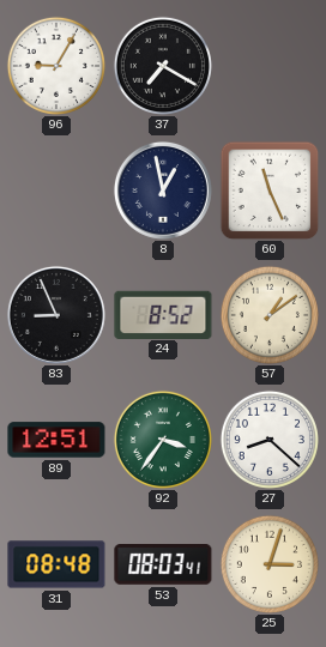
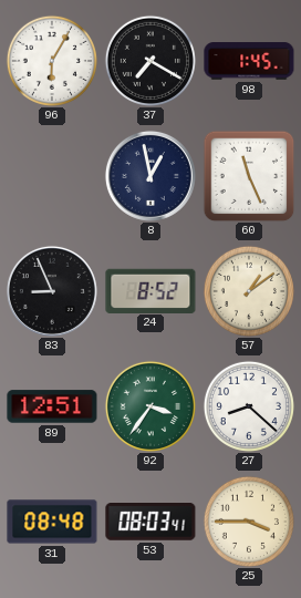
96: 9:05 -> 6:05
98: none -> 1:45
25: 3:03 -> 3:45
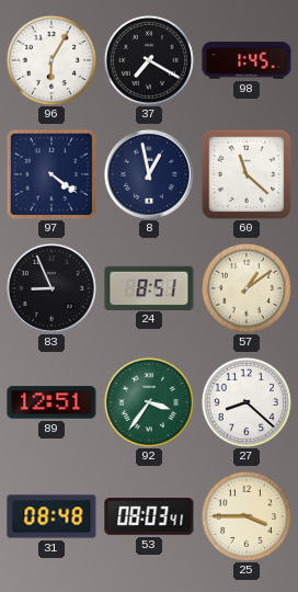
97: none -> 4:21
60: 11:26 -> 11:22
24: 8:52 -> 8:51
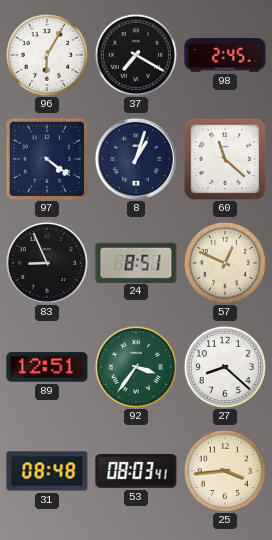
98: 1:45 -> 2:45
8: 12:58 -> 1:03
57: 1:09 -> 12:49
25: 3:45 -> 3:44
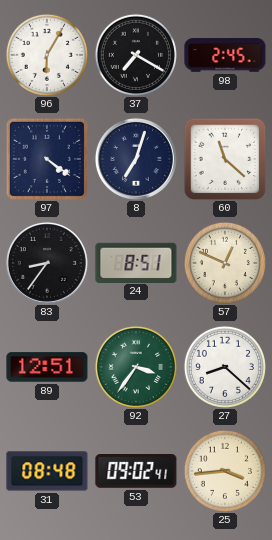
8: 1:03 -> 7:03
83: 8:56 -> 8:36
53: 08:03 -> 09:02
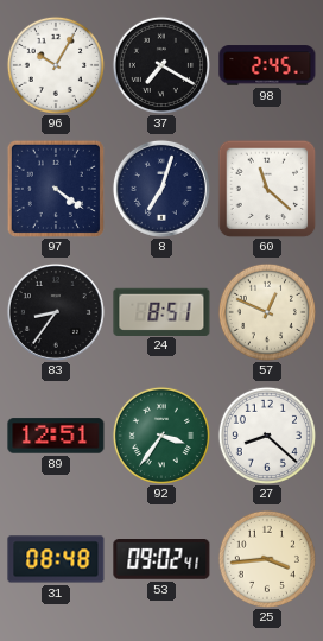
96: 6:05 -> 10:05
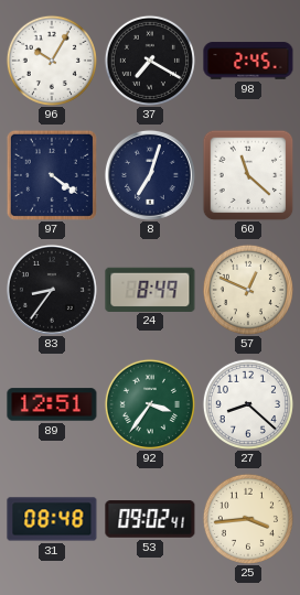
24: 8:51 -> 8:49
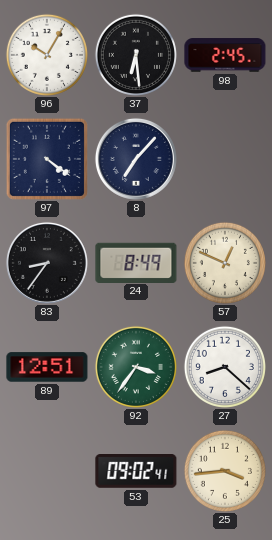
37: 7:20 -> 6:29
8: 7:03 -> 7:07
60: 11:22 -> none
31: 08:48 -> none
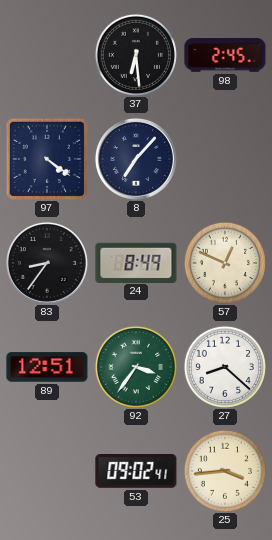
96: 10:05 -> none
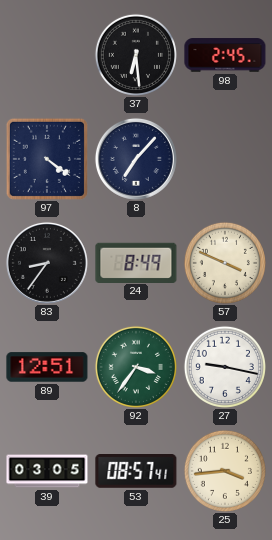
57: 12:49 -> 3:49
27: 8:22 -> 9:17
39: none -> 03:05
53: 09:02 -> 08:57
